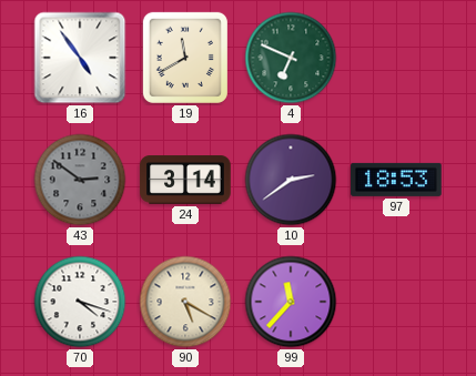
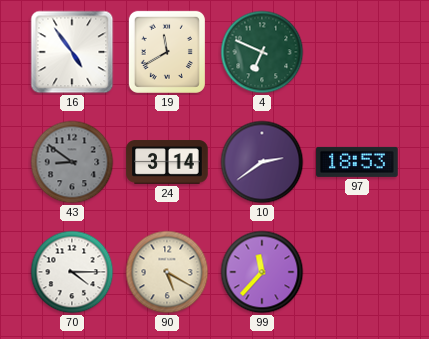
43: 2:51 -> 8:51
70: 4:18 -> 4:15
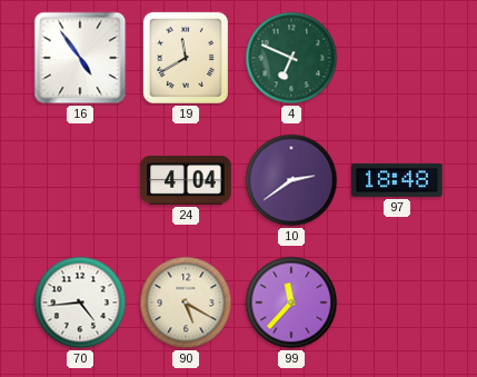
43: 8:51 -> none
24: 3:14 -> 4:04
97: 18:53 -> 18:48
70: 4:15 -> 4:44
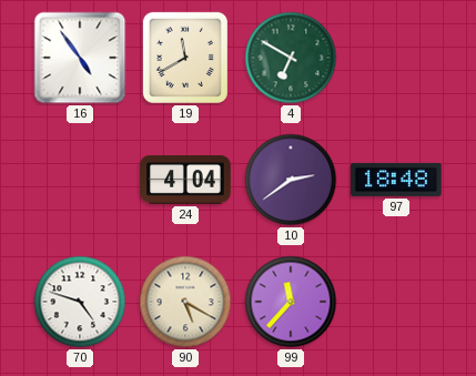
4: 6:49 -> 6:50
70: 4:44 -> 4:48
